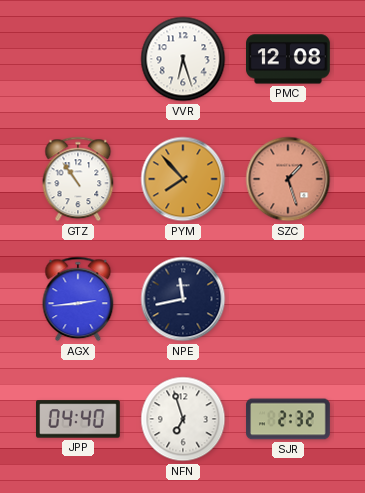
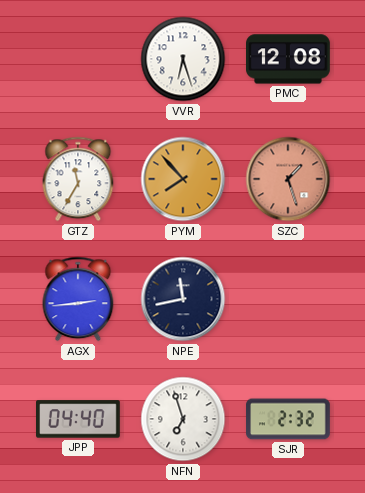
GTZ: 10:54 -> 11:35
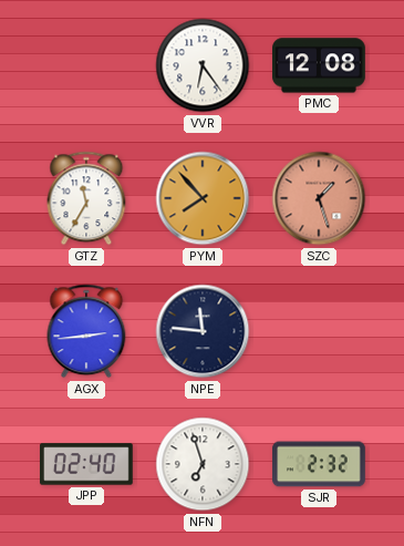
VVR: 6:27 -> 6:24
NPE: 11:43 -> 11:46
JPP: 04:40 -> 02:40
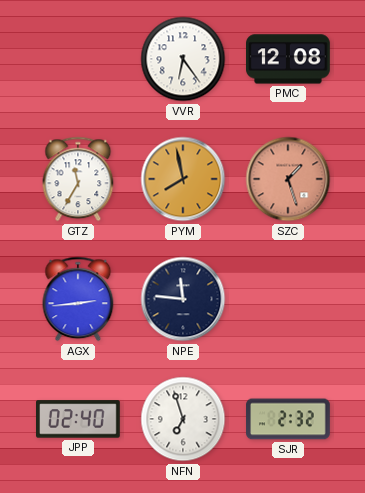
PYM: 7:53 -> 7:58
